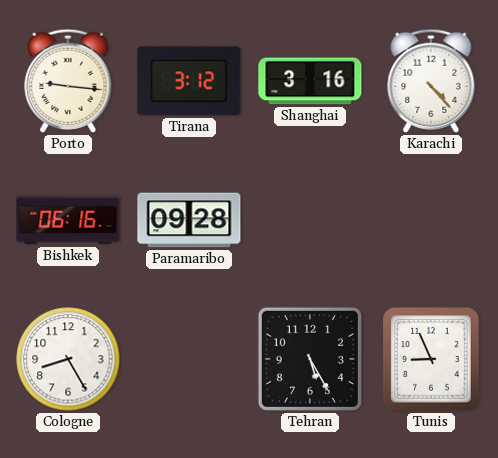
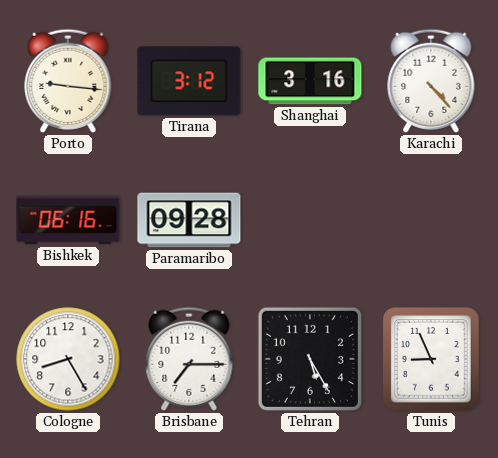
Brisbane: none -> 7:15
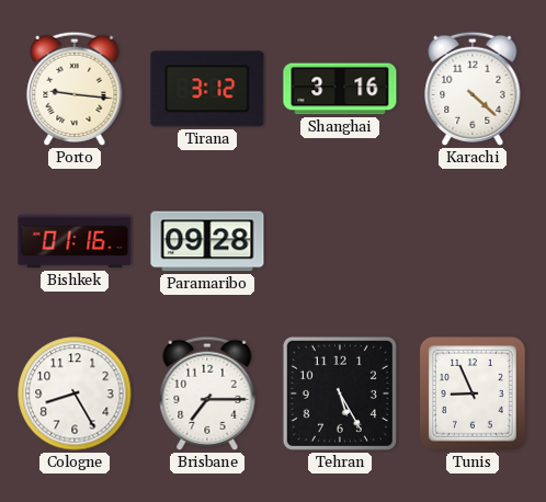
Karachi: 4:23 -> 4:22
Bishkek: 06:16 -> 01:16
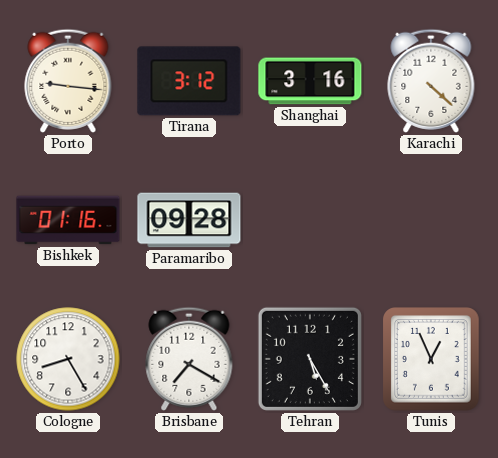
Brisbane: 7:15 -> 7:20
Tunis: 8:56 -> 12:56
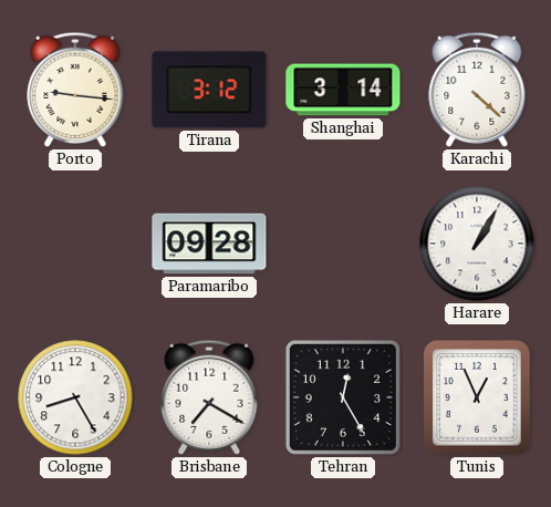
Shanghai: 3:16 -> 3:14
Bishkek: 01:16 -> none
Harare: none -> 1:05
Tehran: 5:25 -> 12:25
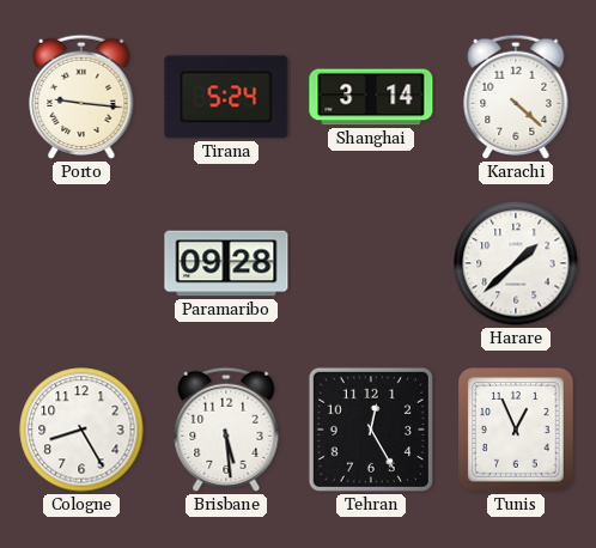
Tirana: 3:12 -> 5:24
Harare: 1:05 -> 1:38
Brisbane: 7:20 -> 5:29
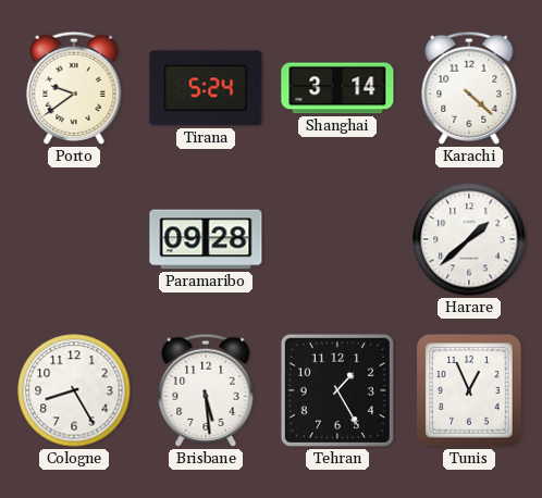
Porto: 9:16 -> 9:39
Tehran: 12:25 -> 1:25
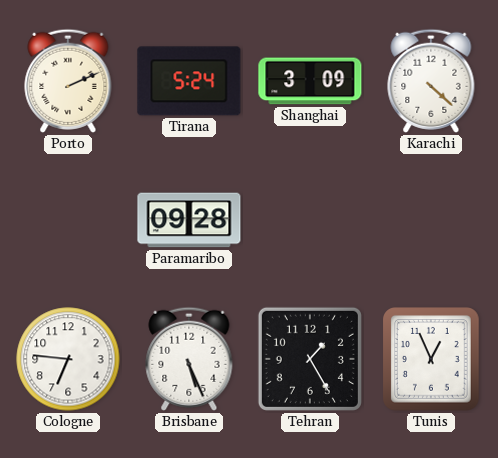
Porto: 9:39 -> 2:11
Shanghai: 3:14 -> 3:09
Harare: 1:38 -> none
Cologne: 8:25 -> 6:46
Brisbane: 5:29 -> 5:26
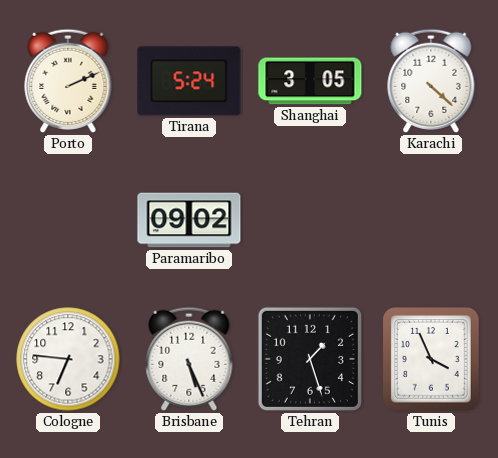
Shanghai: 3:09 -> 3:05
Paramaribo: 09:28 -> 09:02
Tehran: 1:25 -> 1:27
Tunis: 12:56 -> 3:56
